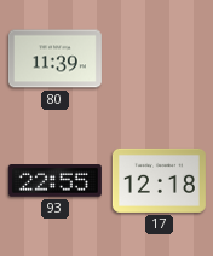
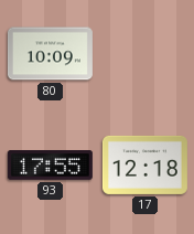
80: 11:39 -> 10:09
93: 22:55 -> 17:55
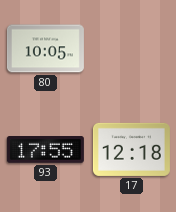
80: 10:09 -> 10:05
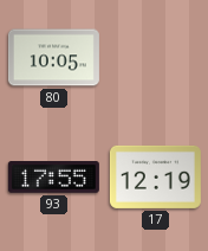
17: 12:18 -> 12:19
